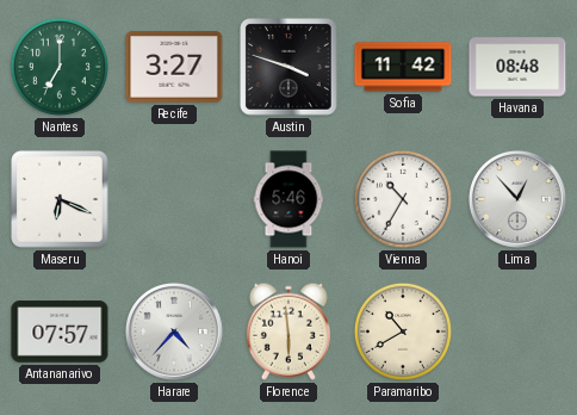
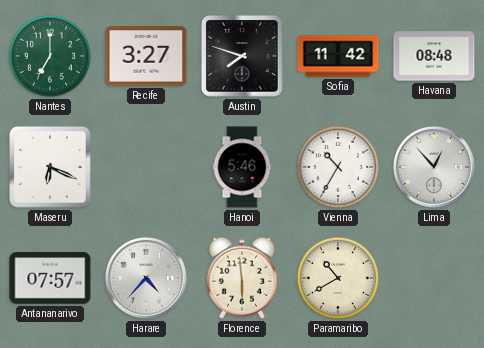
Austin: 3:48 -> 7:48
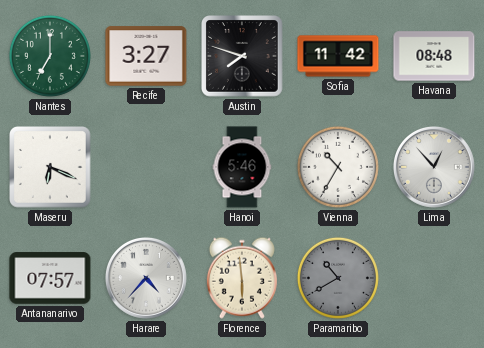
Paramaribo dial: cream -> grey
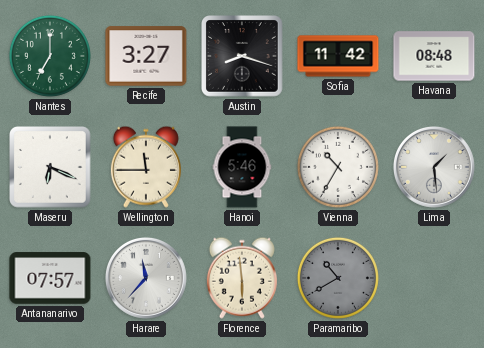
Austin: 7:48 -> 8:18
Wellington: none -> 11:45
Lima: 12:53 -> 1:29
Harare: 4:37 -> 11:37
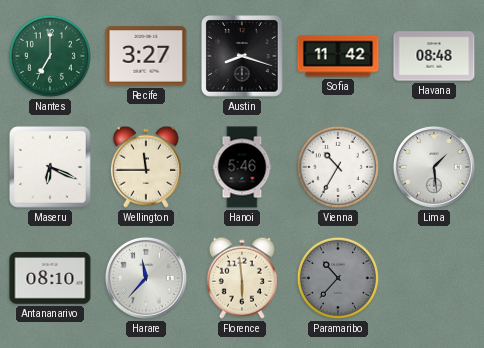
Antananarivo: 07:57 -> 08:10
Paramaribo: 10:40 -> 10:37
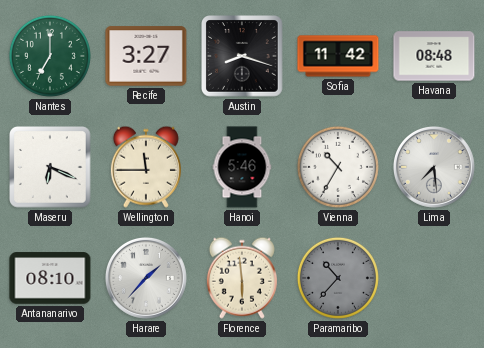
Lima: 1:29 -> 7:29
Harare: 11:37 -> 1:37
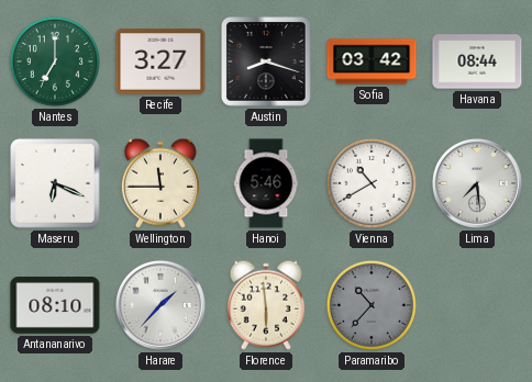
Sofia: 11:42 -> 03:42
Havana: 08:48 -> 08:44
Vienna: 10:35 -> 10:40
